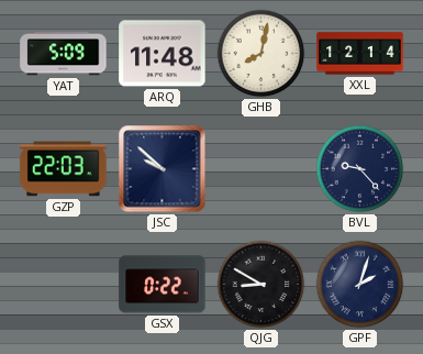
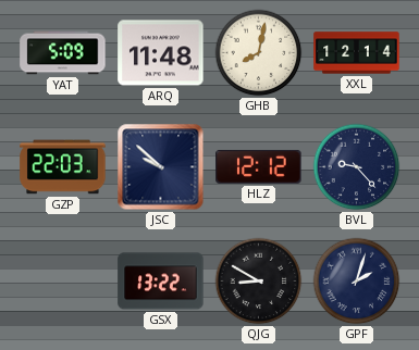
HLZ: none -> 12:12
GSX: 0:22 -> 13:22
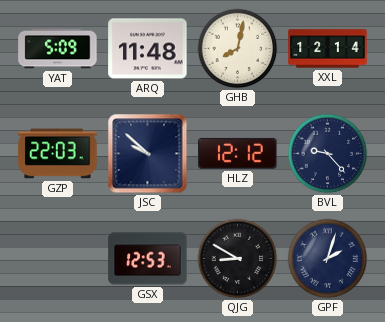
GSX: 13:22 -> 12:53
